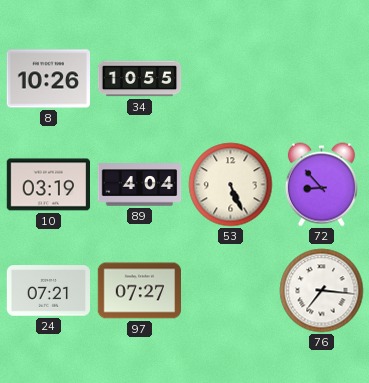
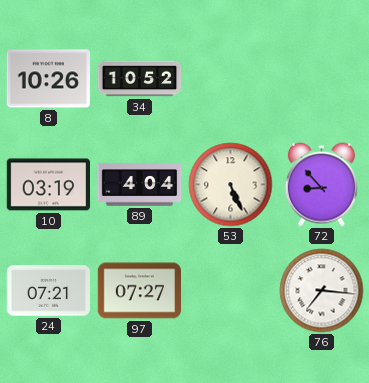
34: 10:55 -> 10:52
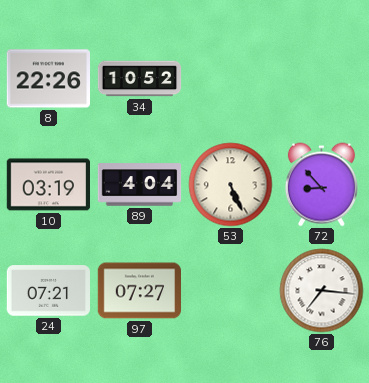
8: 10:26 -> 22:26
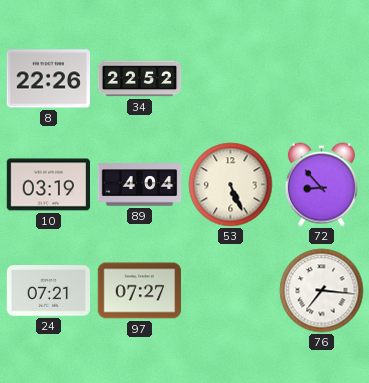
34: 10:52 -> 22:52
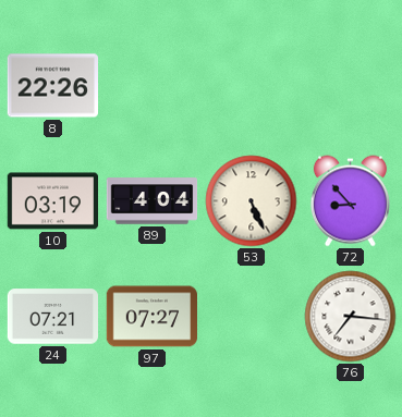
34: 22:52 -> none
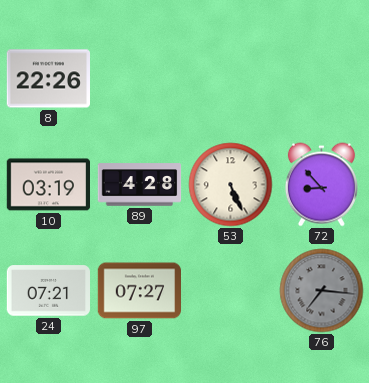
89: 4:04 -> 4:28
76 dial: white -> grey
